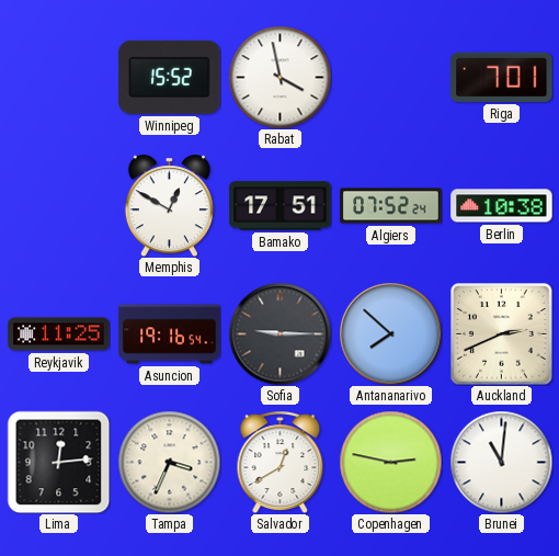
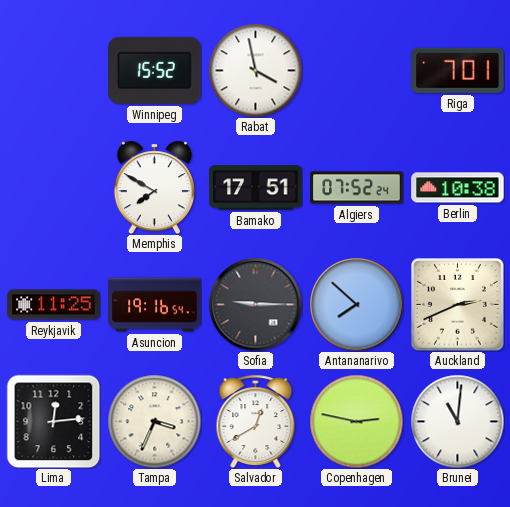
Memphis: 12:50 -> 7:50
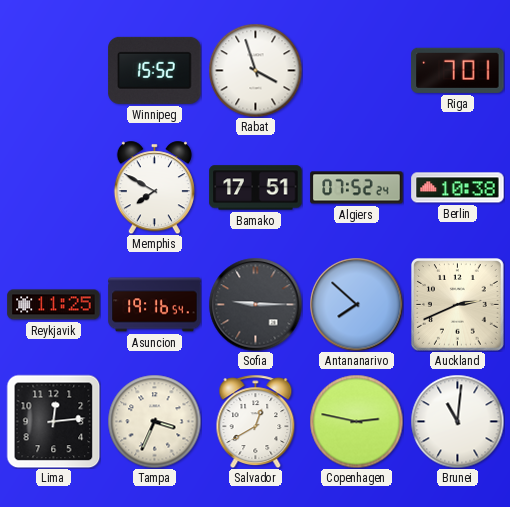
Rabat: 3:58 -> 3:57
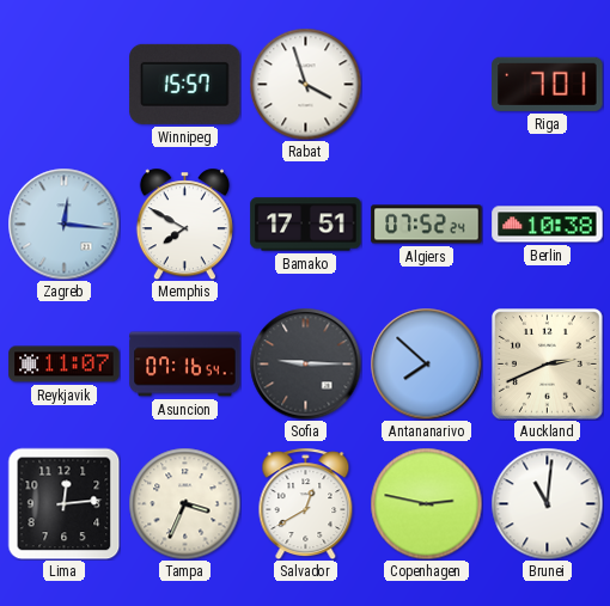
Winnipeg: 15:52 -> 15:57
Zagreb: none -> 12:16
Reykjavik: 11:25 -> 11:07
Asuncion: 19:16 -> 07:16
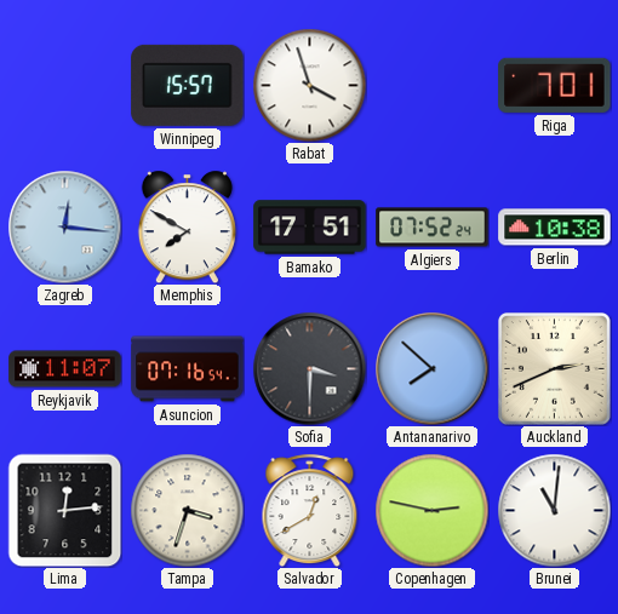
Sofia: 9:15 -> 3:30
Tampa: 3:34 -> 3:33
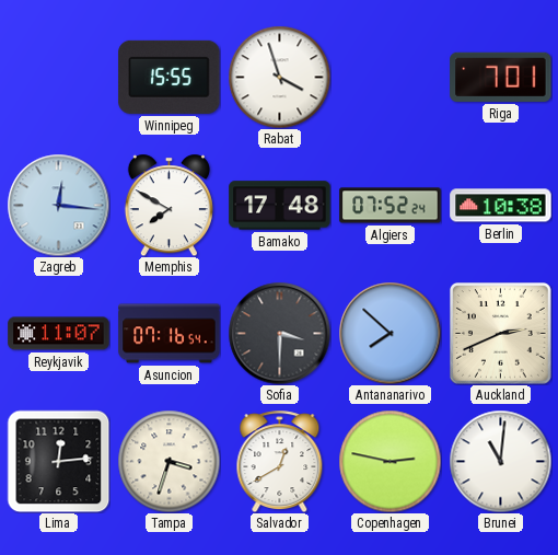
Winnipeg: 15:57 -> 15:55
Bamako: 17:51 -> 17:48
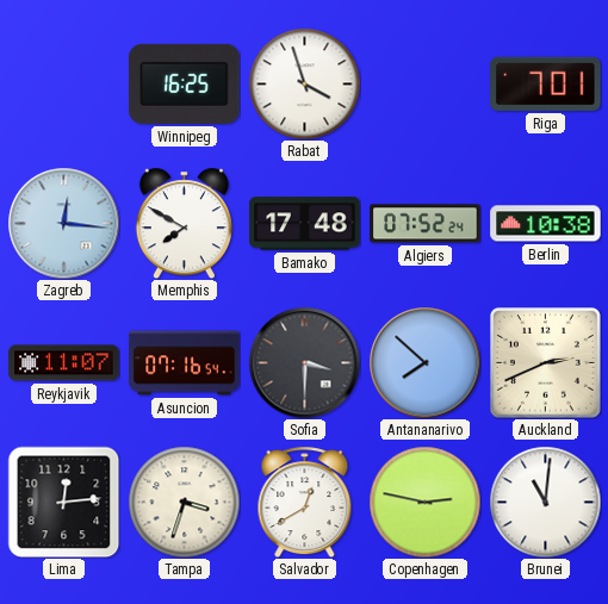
Winnipeg: 15:55 -> 16:25
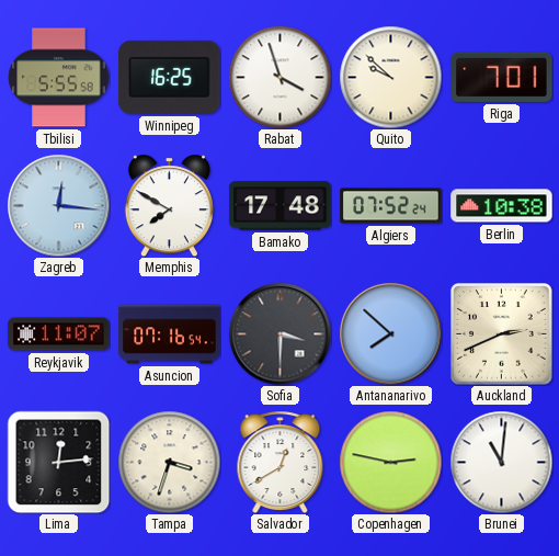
Tbilisi: none -> 5:55
Quito: none -> 9:52
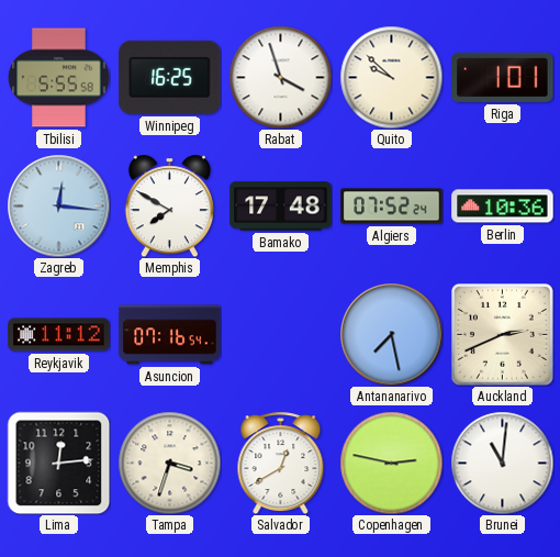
Riga: 7:01 -> 1:01
Berlin: 10:38 -> 10:36
Reykjavik: 11:07 -> 11:12
Sofia: 3:30 -> none
Antananarivo: 7:52 -> 7:28
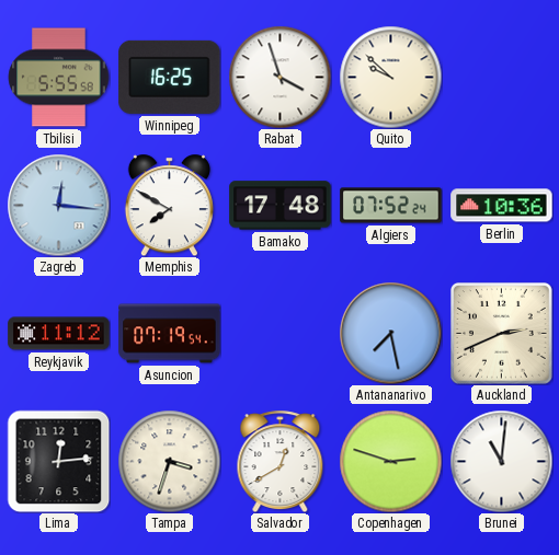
Riga: 1:01 -> none
Asuncion: 07:16 -> 07:19
Copenhagen: 2:47 -> 2:48
